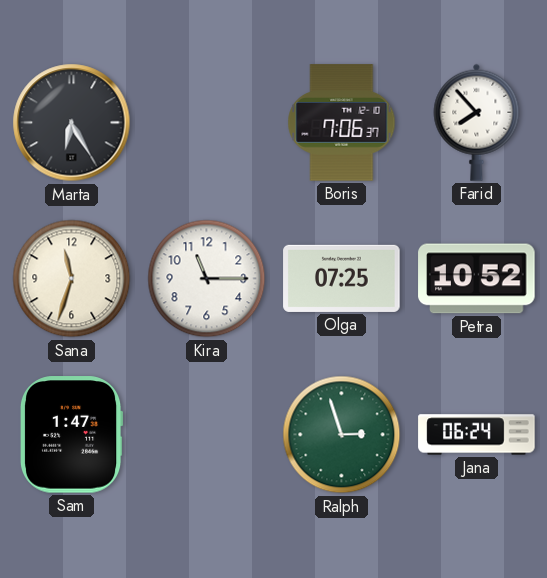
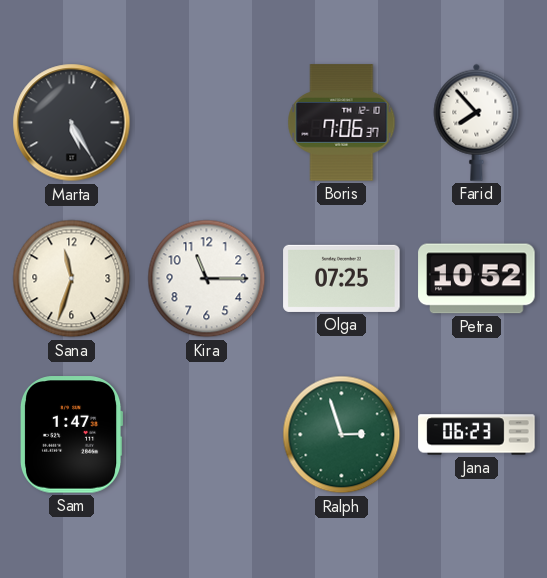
Marta: 6:25 -> 5:25
Jana: 06:24 -> 06:23
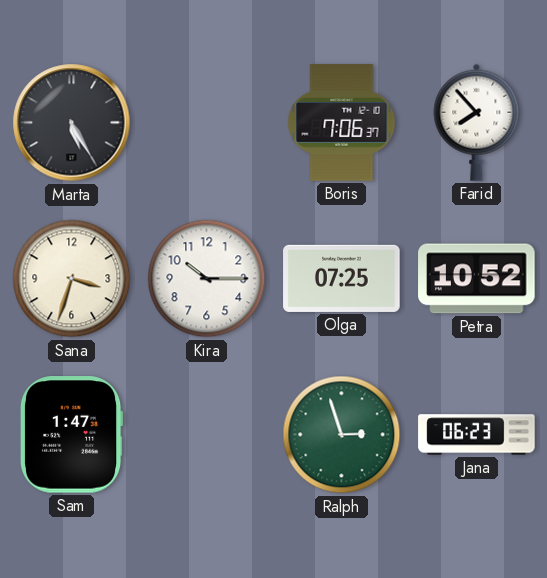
Sana: 11:33 -> 3:33
Kira: 11:15 -> 10:15
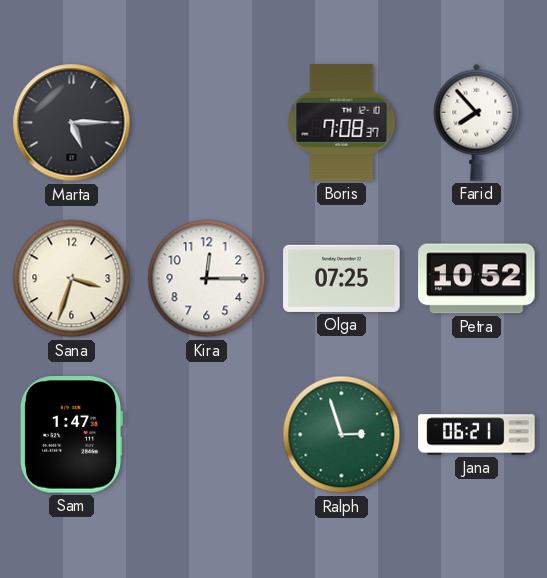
Marta: 5:25 -> 5:15
Boris: 7:06 -> 7:08
Kira: 10:15 -> 12:15
Jana: 06:23 -> 06:21
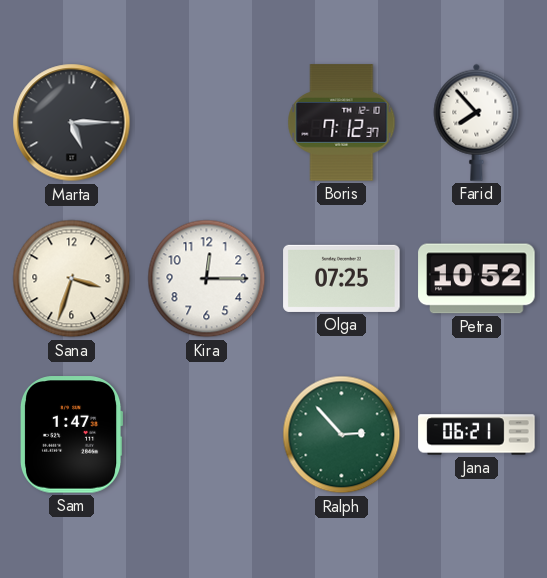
Boris: 7:08 -> 7:12
Ralph: 2:57 -> 2:53
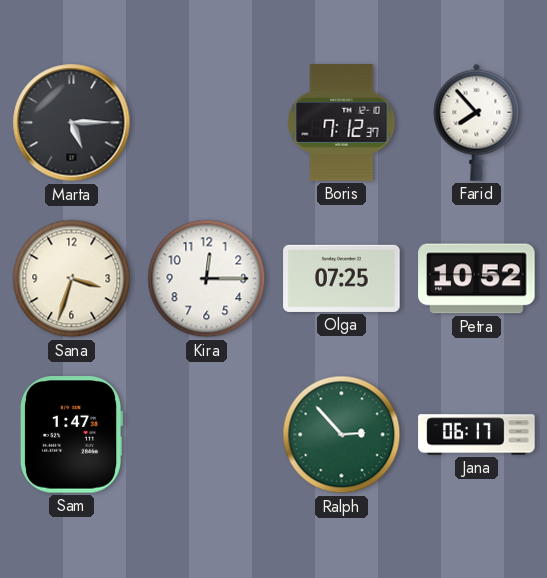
Jana: 06:21 -> 06:17
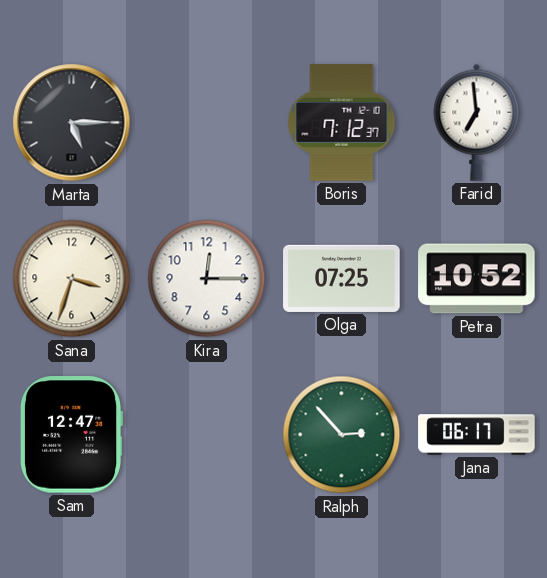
Farid: 7:53 -> 6:59
Sam: 1:47 -> 12:47
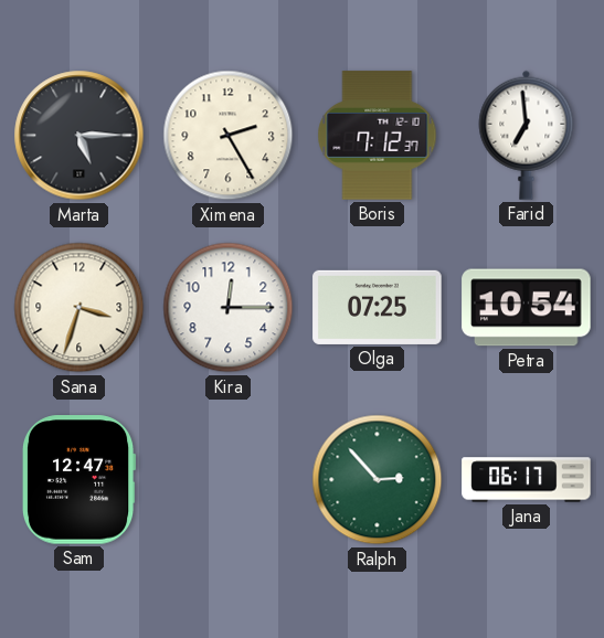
Ximena: none -> 2:25
Petra: 10:52 -> 10:54
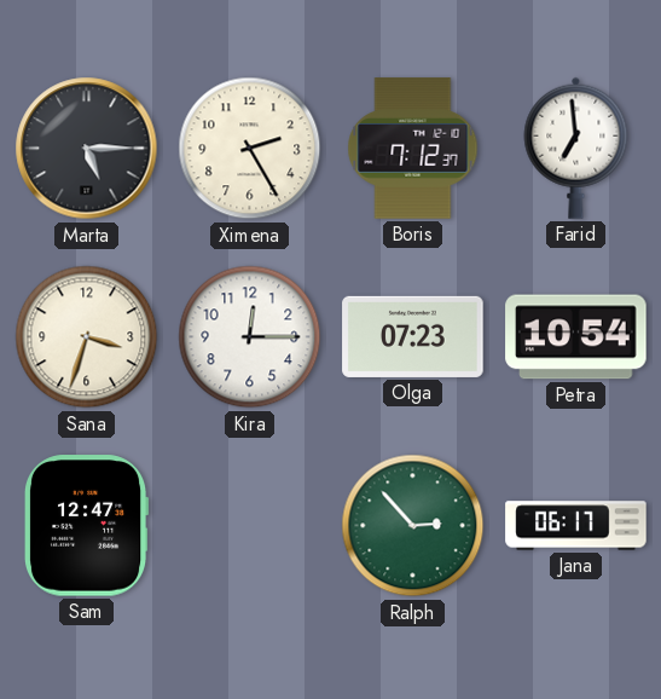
Olga: 07:25 -> 07:23
